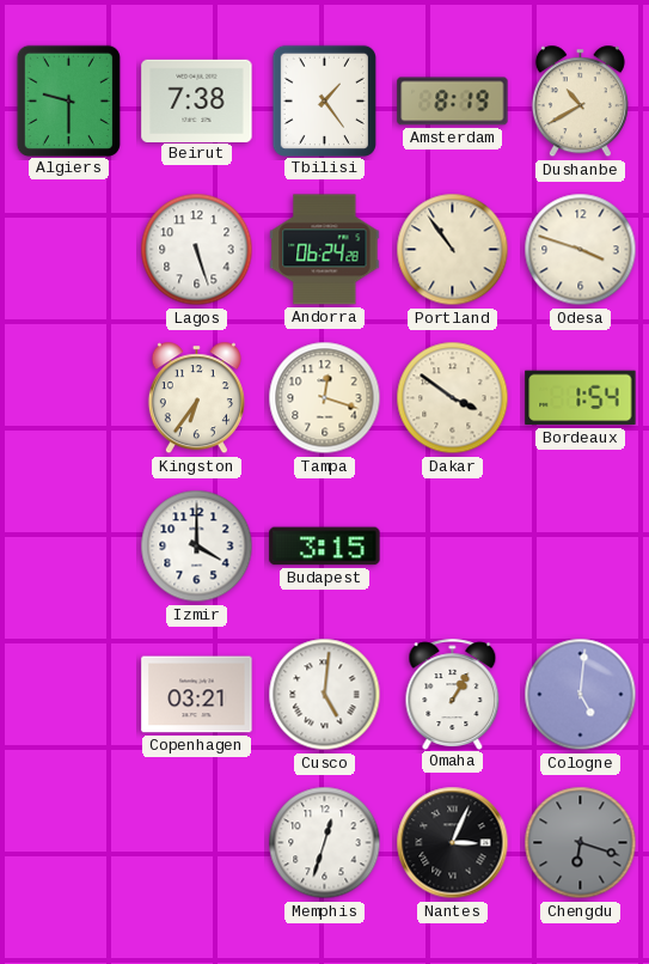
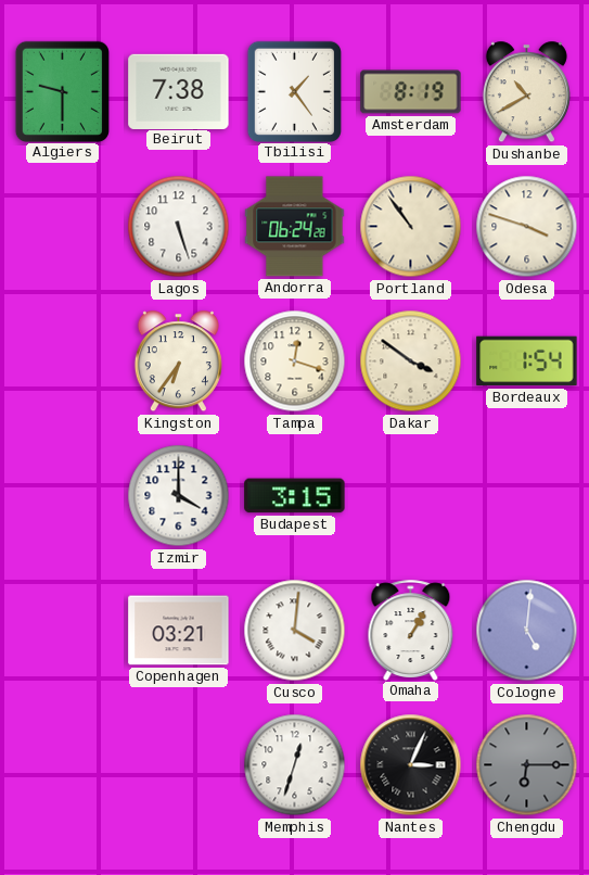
Cusco: 5:01 -> 4:01
Chengdu: 6:18 -> 6:15
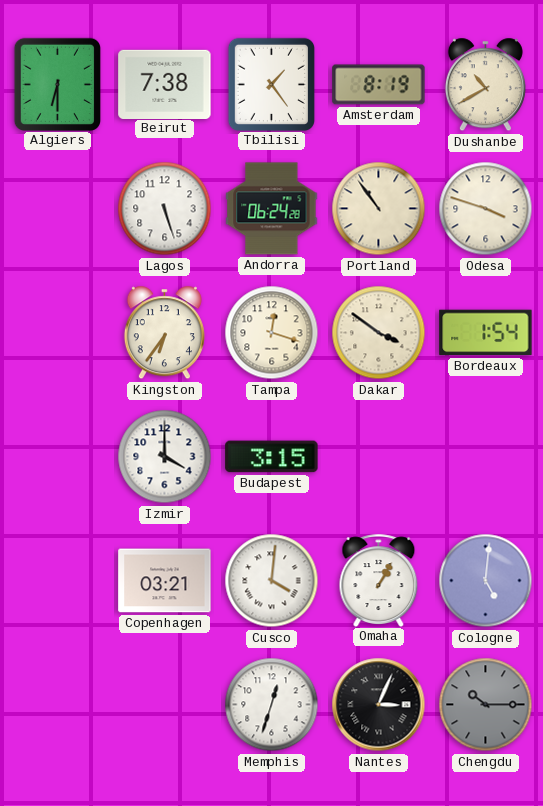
Algiers: 9:30 -> 6:30
Chengdu: 6:15 -> 10:15
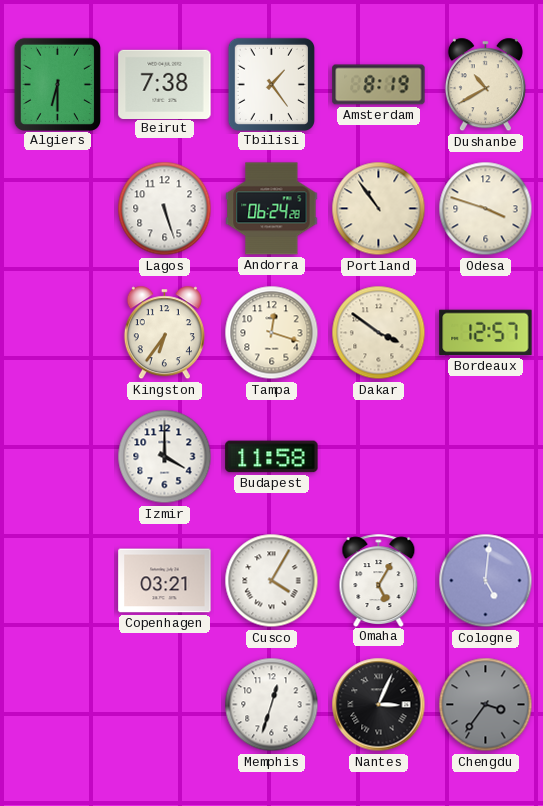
Bordeaux: 1:54 -> 12:57
Budapest: 3:15 -> 11:58
Cusco: 4:01 -> 4:05
Omaha: 1:05 -> 5:05
Chengdu: 10:15 -> 3:36
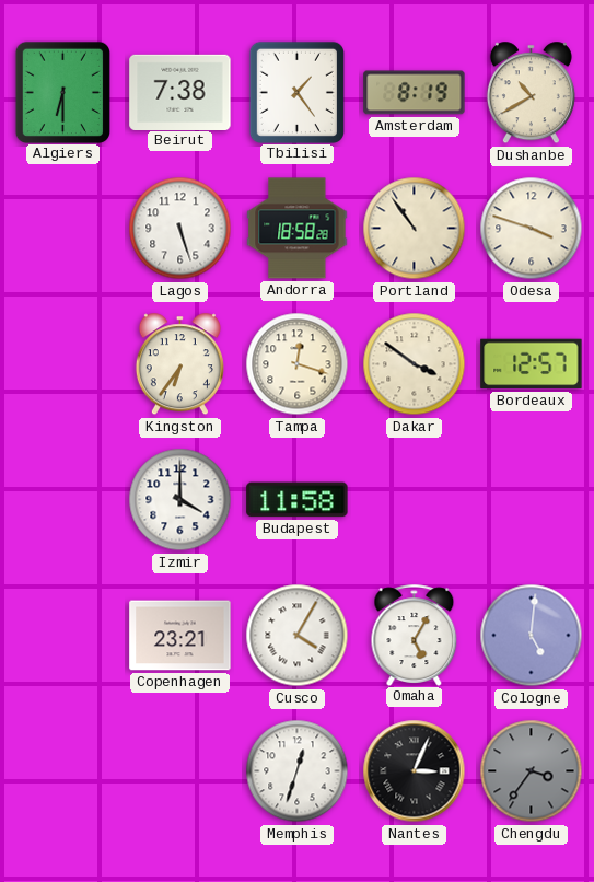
Andorra: 06:24 -> 18:58
Copenhagen: 03:21 -> 23:21
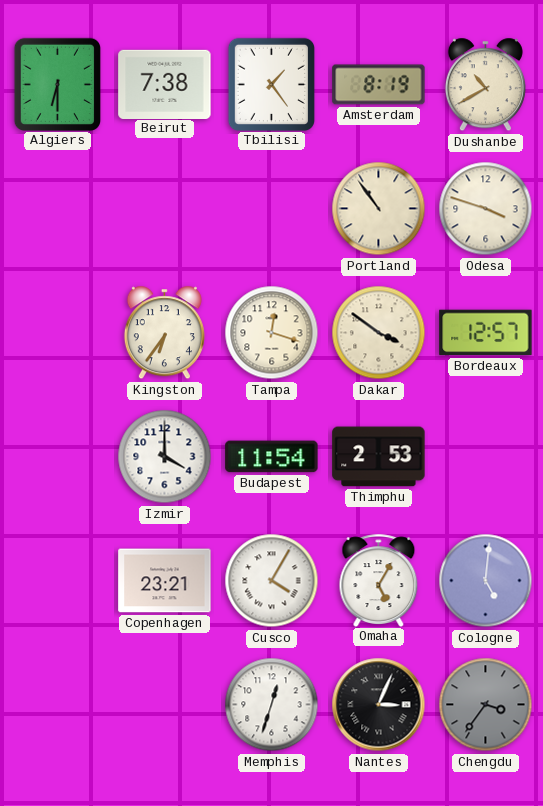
Lagos: 5:27 -> none
Andorra: 18:58 -> none
Budapest: 11:58 -> 11:54
Thimphu: none -> 2:53
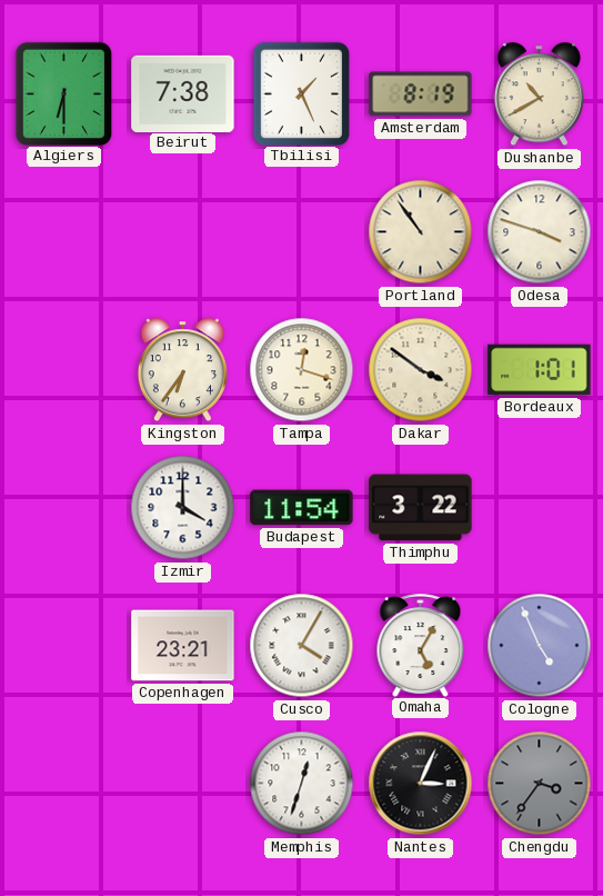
Tbilisi: 1:24 -> 1:26
Bordeaux: 12:57 -> 1:01
Thimphu: 2:53 -> 3:22
Cologne: 5:01 -> 4:56
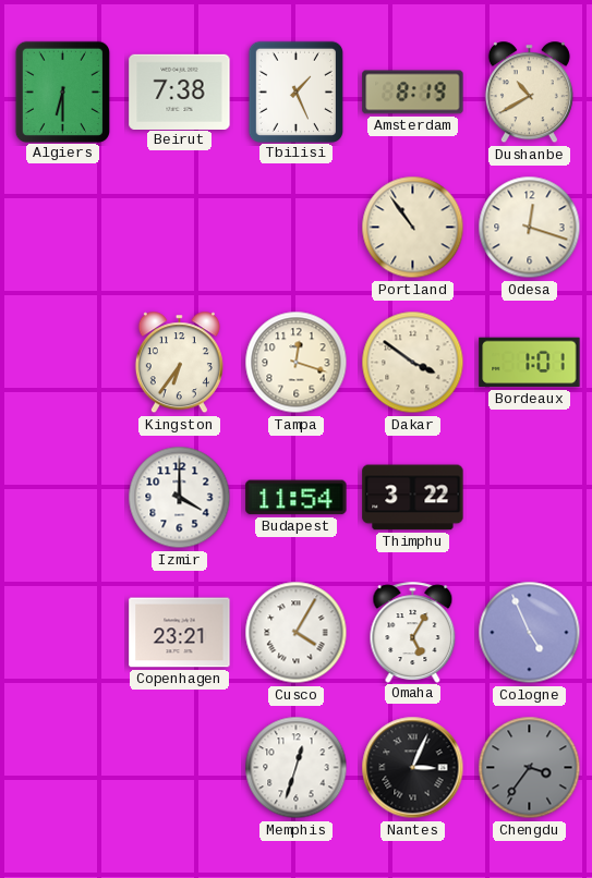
Odesa: 3:48 -> 12:18
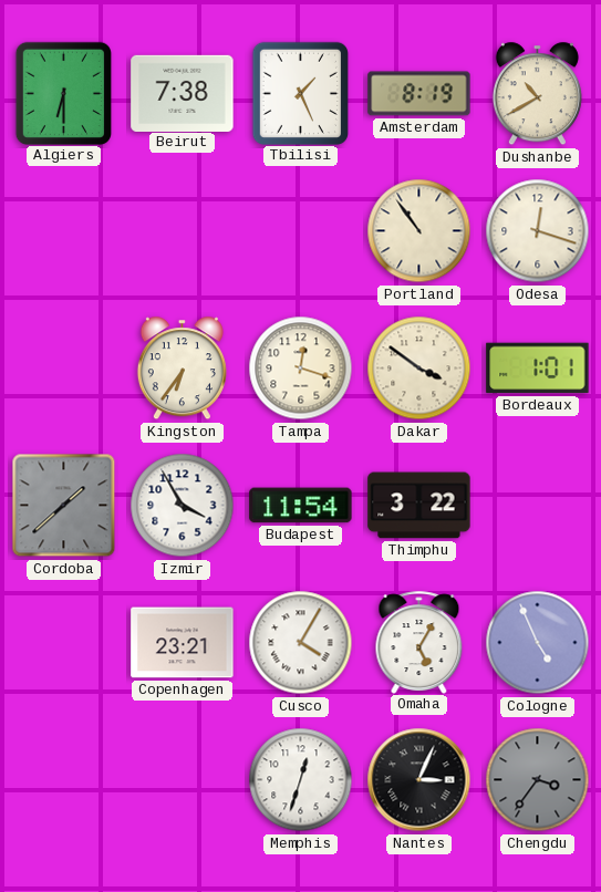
Cordoba: none -> 1:38
Izmir: 4:00 -> 3:55
